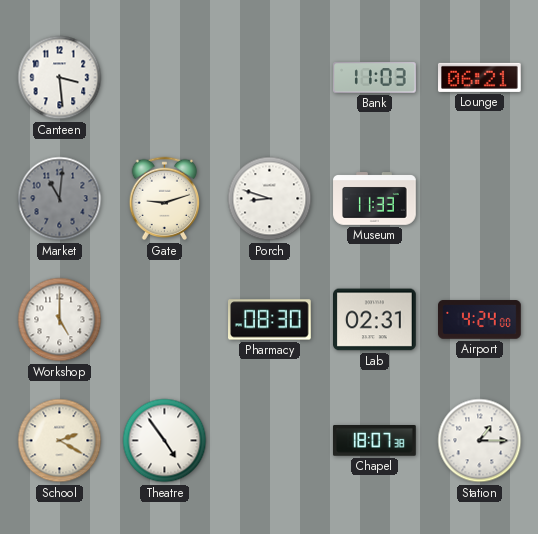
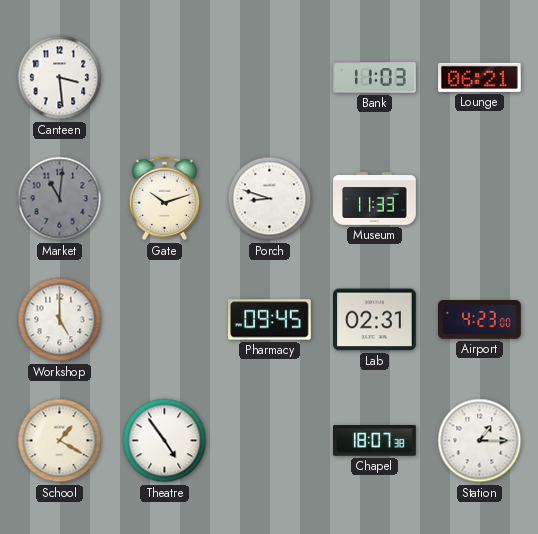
Gate: 9:12 -> 10:12
Pharmacy: 08:30 -> 09:45
Airport: 4:24 -> 4:23
School: 2:20 -> 1:20
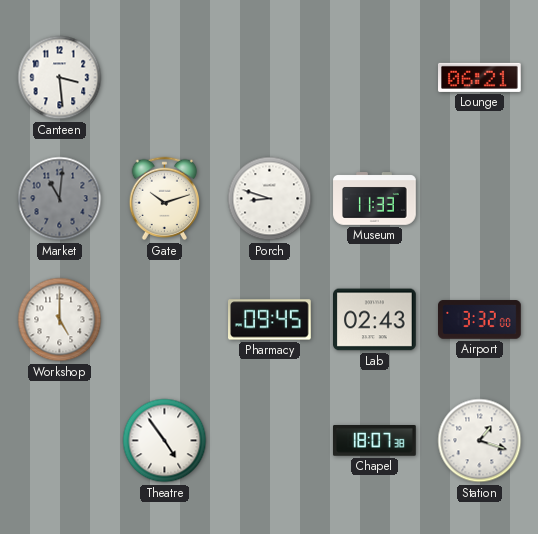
Bank: 11:03 -> none
Lab: 02:31 -> 02:43
Airport: 4:23 -> 3:32
School: 1:20 -> none
Station: 1:15 -> 1:18
